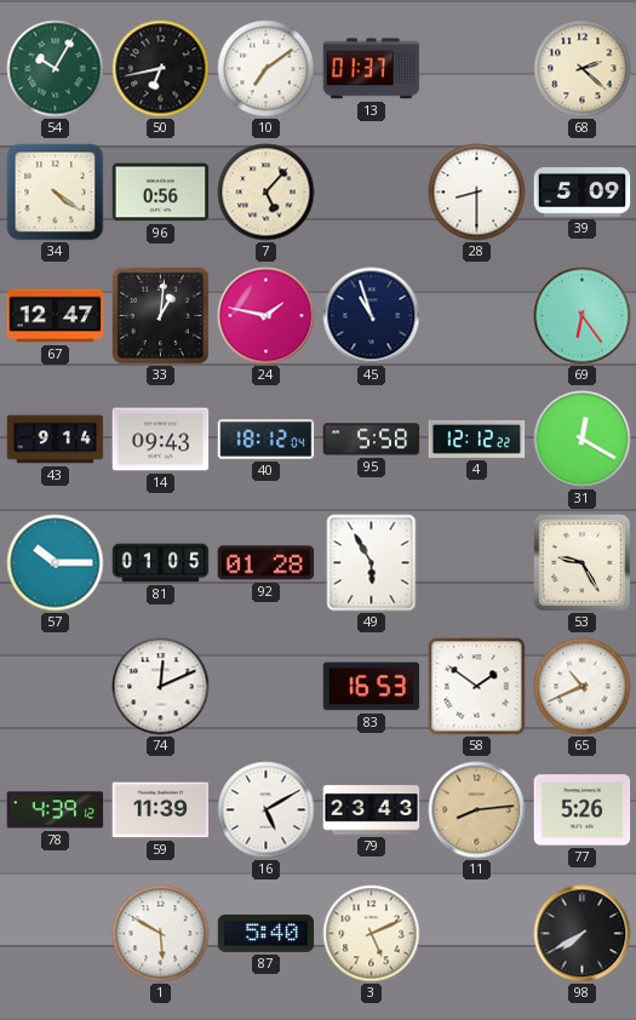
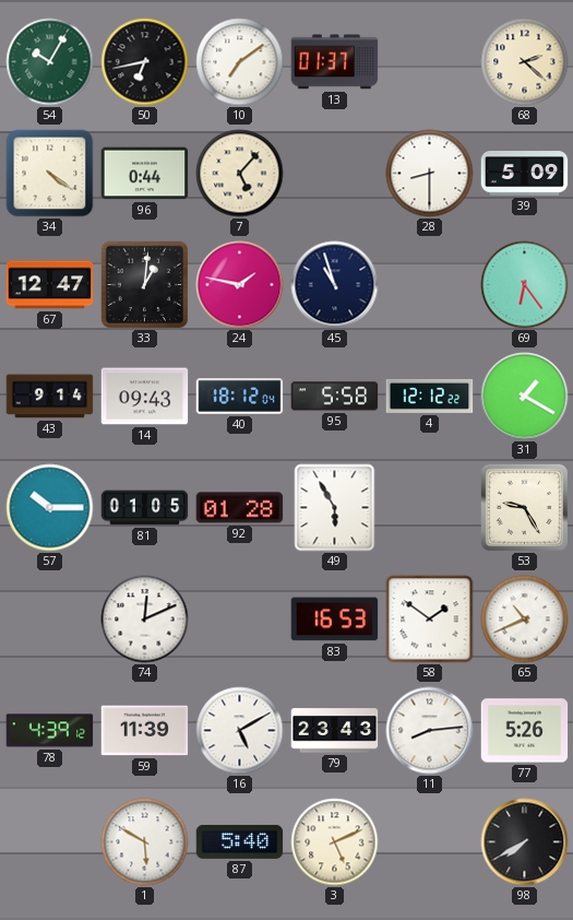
96: 0:56 -> 0:44
31: 12:20 -> 1:20
11 dial: champagne -> white
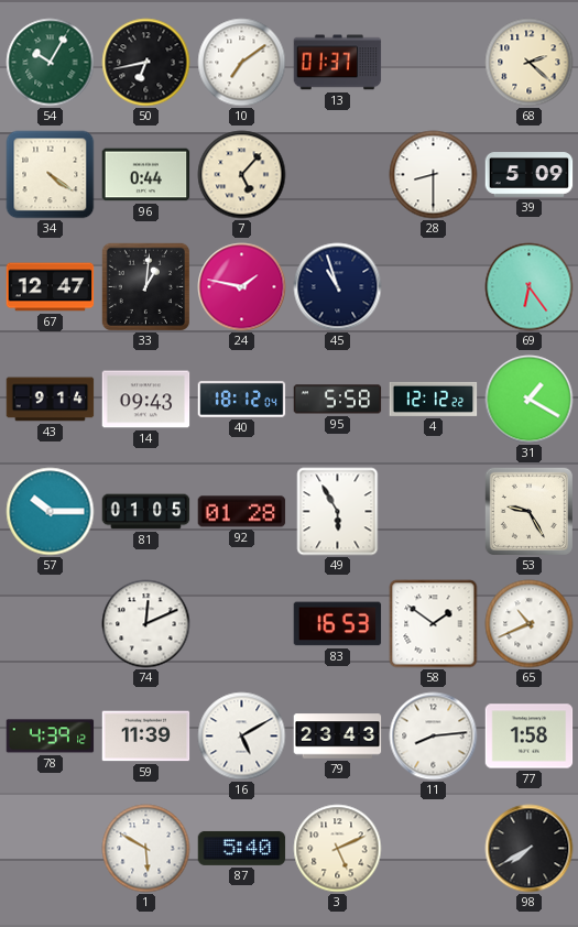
77: 5:26 -> 1:58
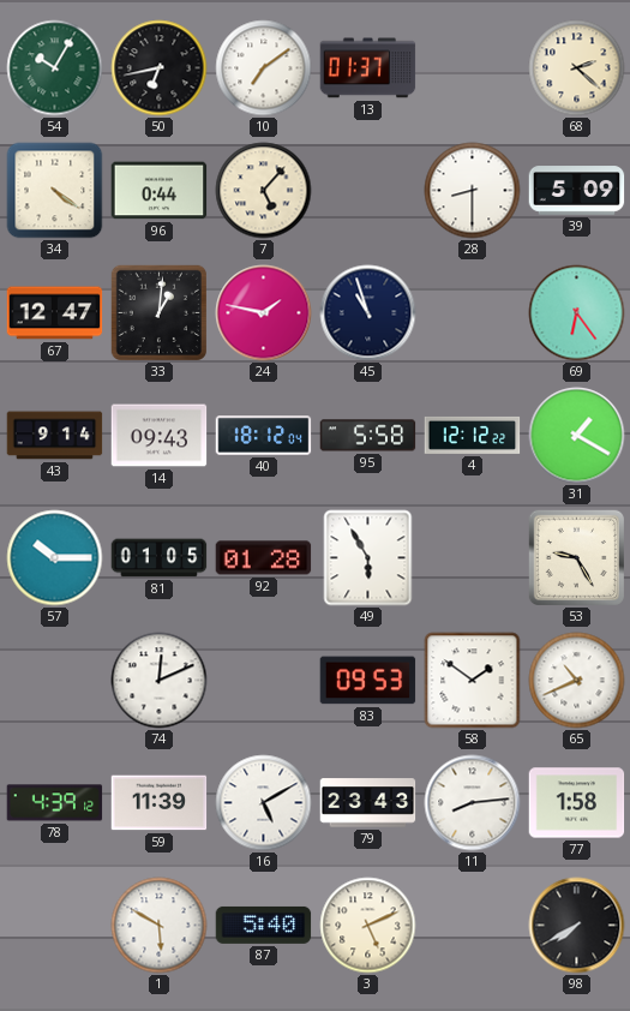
83: 16:53 -> 09:53
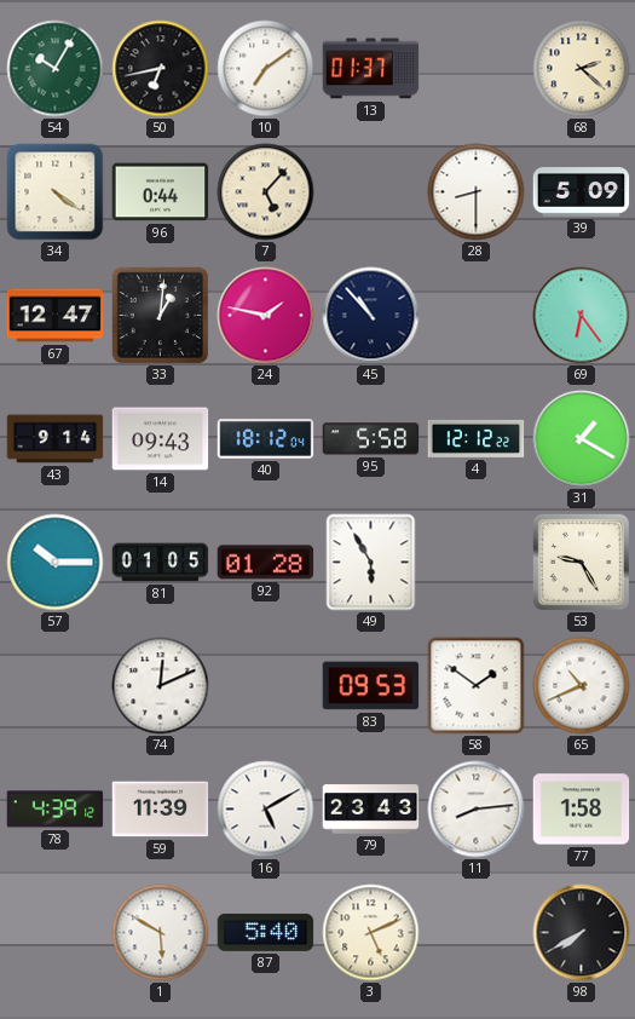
45: 10:57 -> 10:53
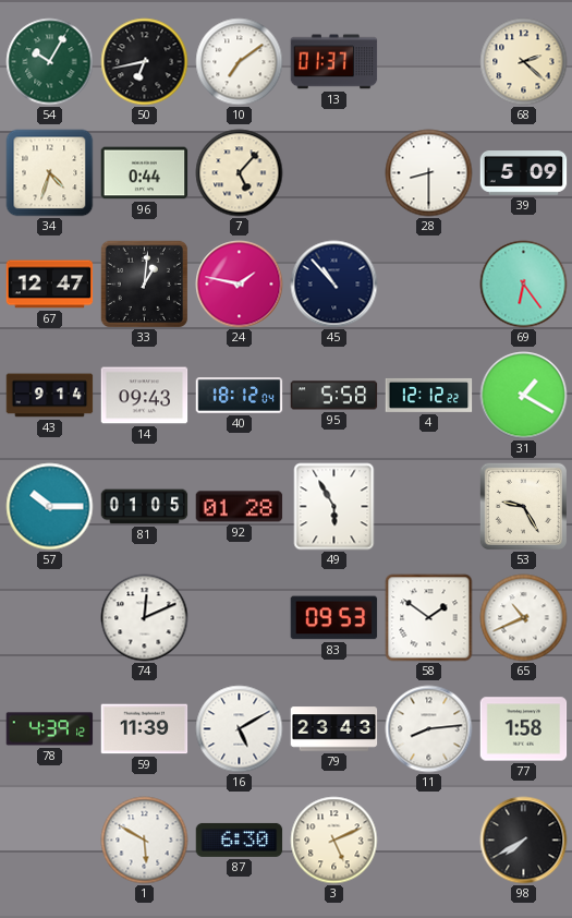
34: 4:21 -> 4:33
87: 5:40 -> 6:30
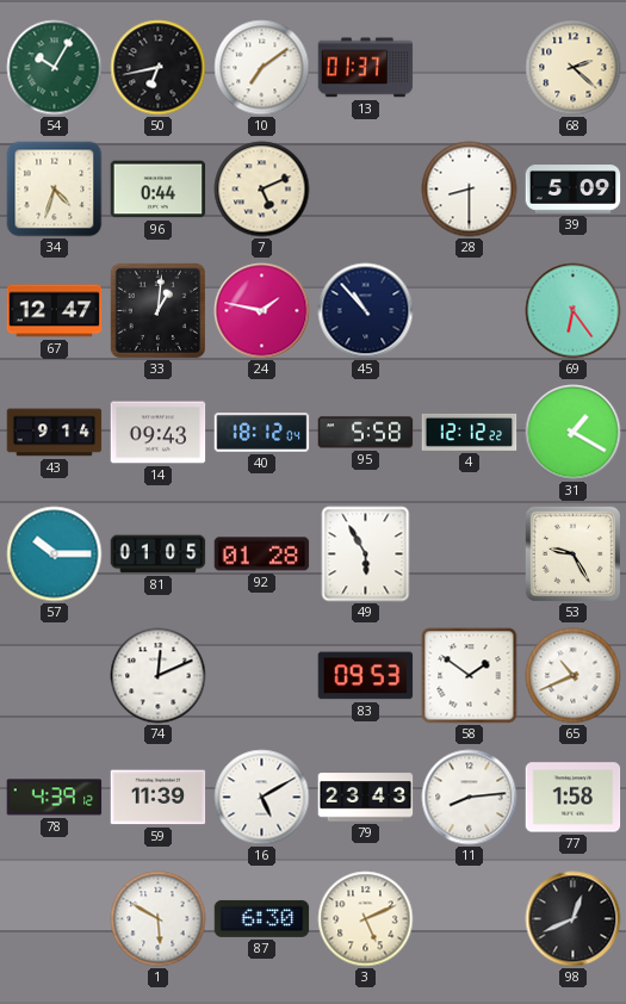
7: 5:07 -> 5:11
98: 7:40 -> 12:41
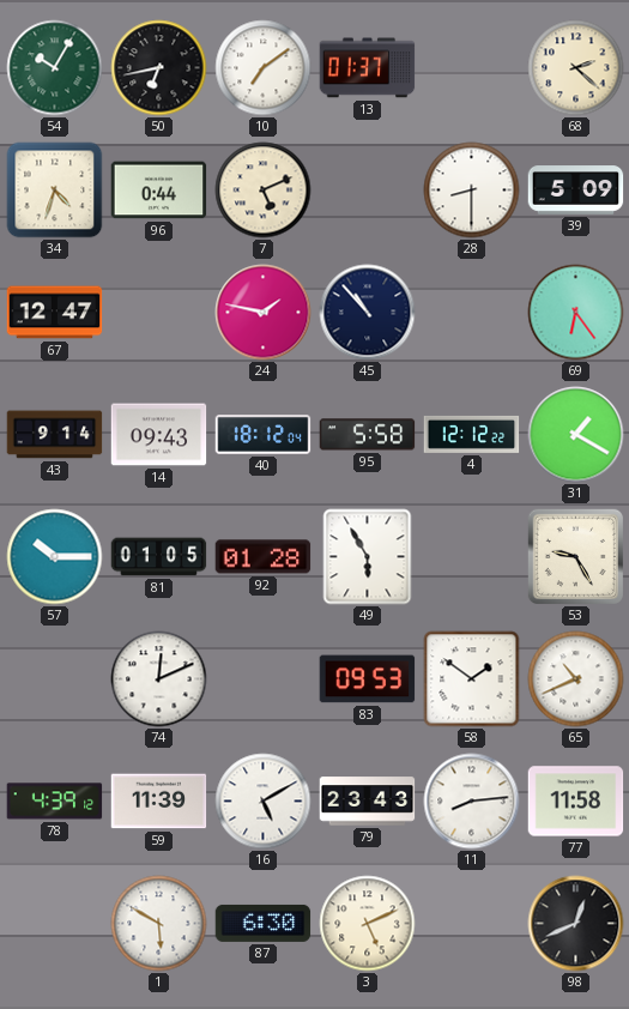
33: 1:01 -> none
77: 1:58 -> 11:58
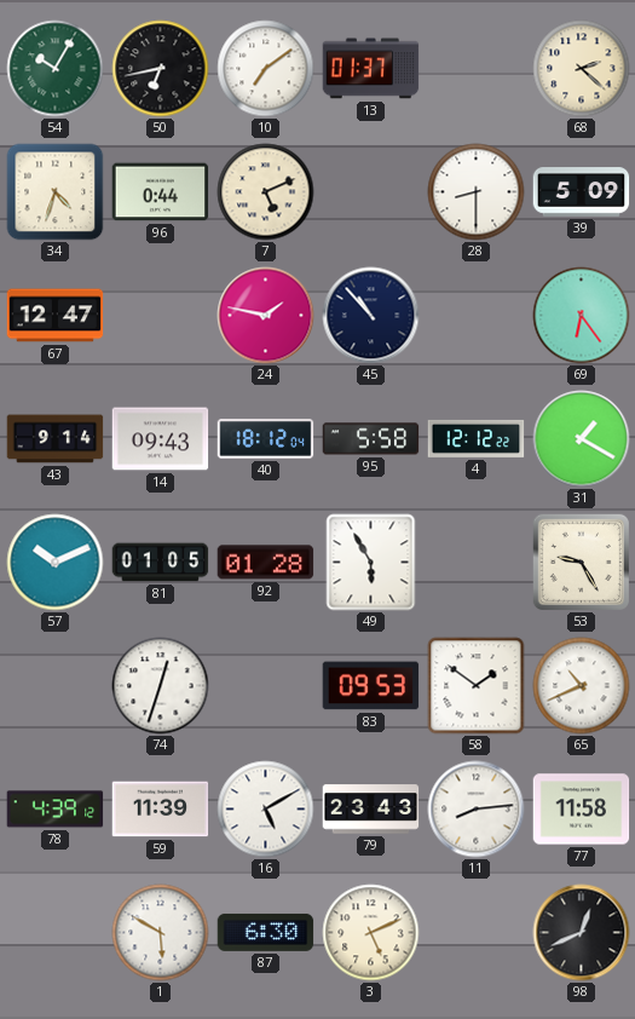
57: 10:15 -> 10:11
74: 12:11 -> 12:33
